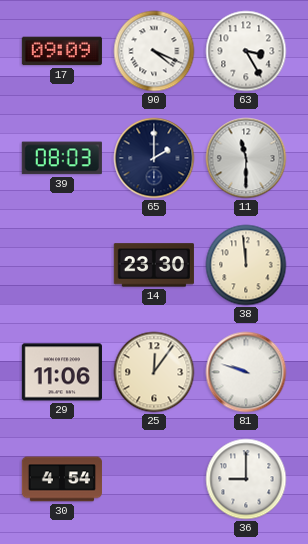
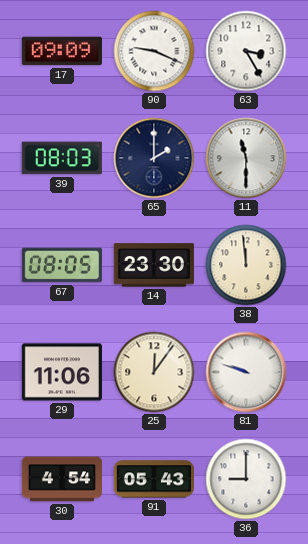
90: 4:19 -> 9:19
67: none -> 08:05
91: none -> 05:43
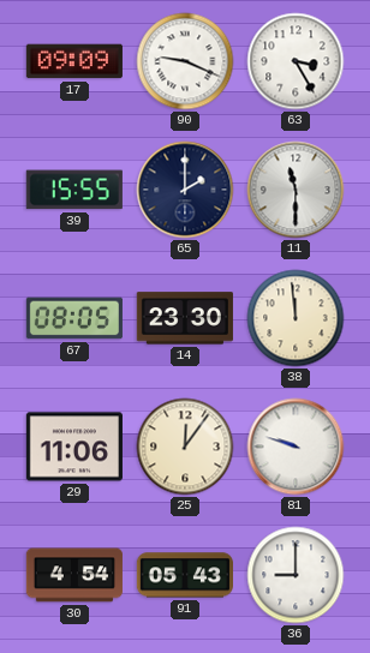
39: 08:03 -> 15:55
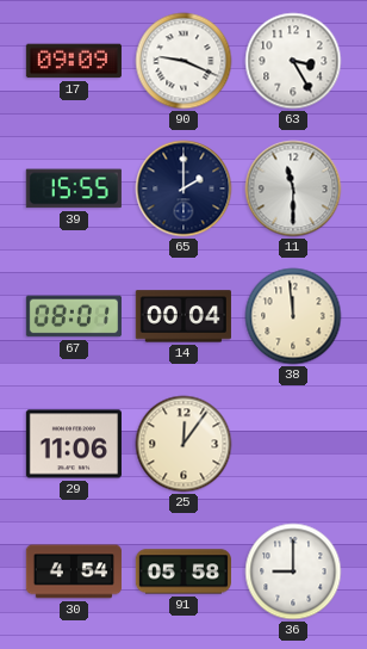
67: 08:05 -> 08:01
14: 23:30 -> 00:04
81: 9:48 -> none
91: 05:43 -> 05:58
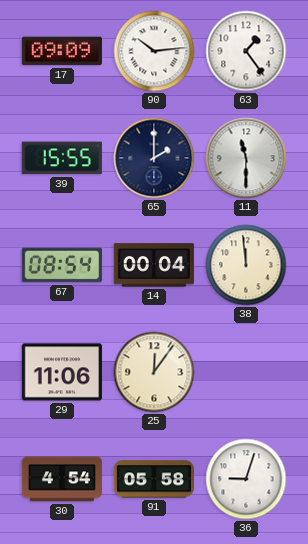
90: 9:19 -> 10:14
63: 3:25 -> 1:24
67: 08:01 -> 08:54
36: 9:00 -> 9:03
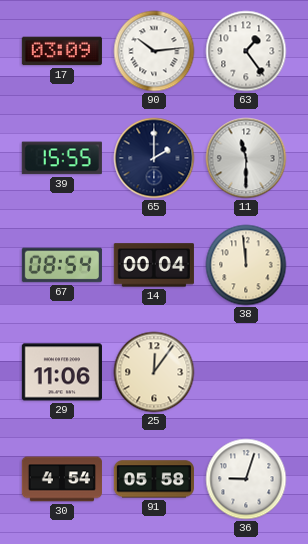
17: 09:09 -> 03:09
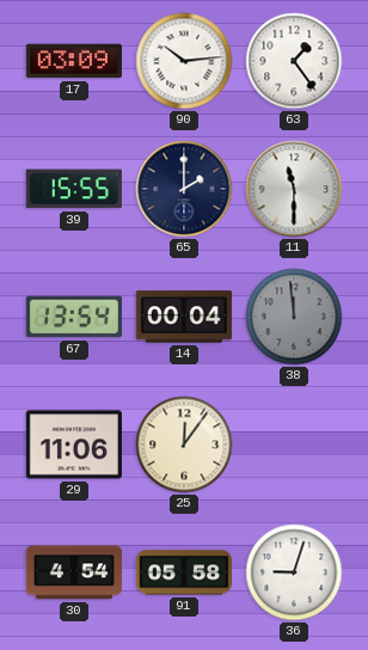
67: 08:54 -> 13:54
38 dial: cream -> grey
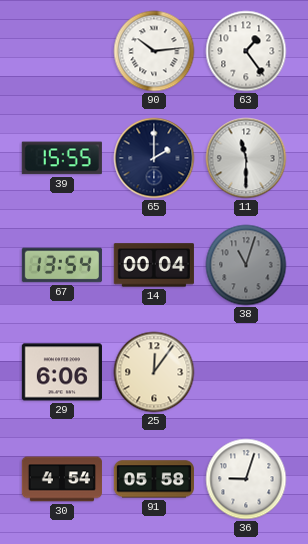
17: 03:09 -> none
38: 11:59 -> 11:03
29: 11:06 -> 6:06
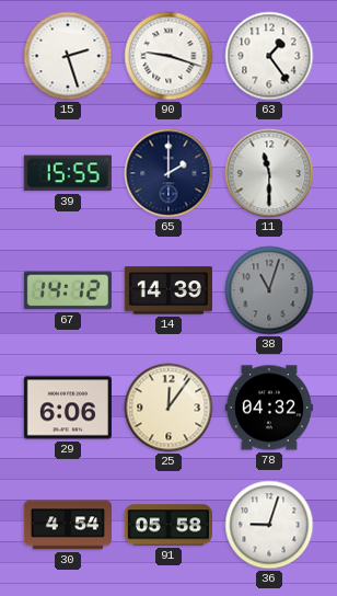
15: none -> 2:27
90: 10:14 -> 9:18
67: 13:54 -> 14:12
14: 00:04 -> 14:39
78: none -> 04:32
